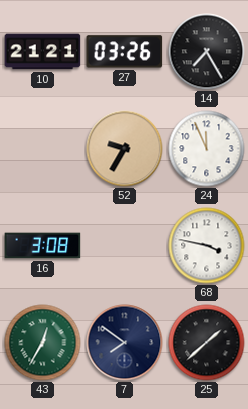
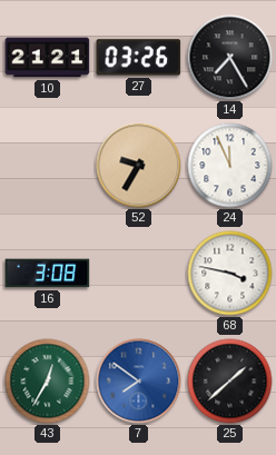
7 dial: navy -> blue
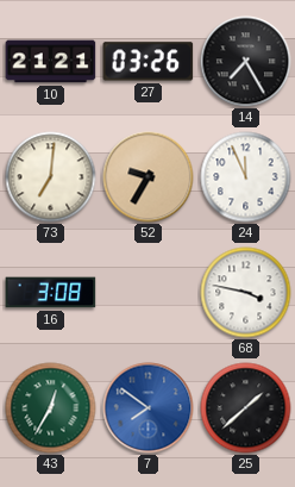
73: none -> 7:01
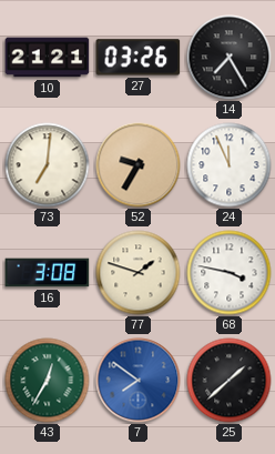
77: none -> 1:48
